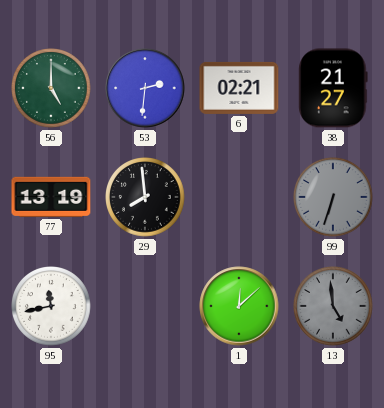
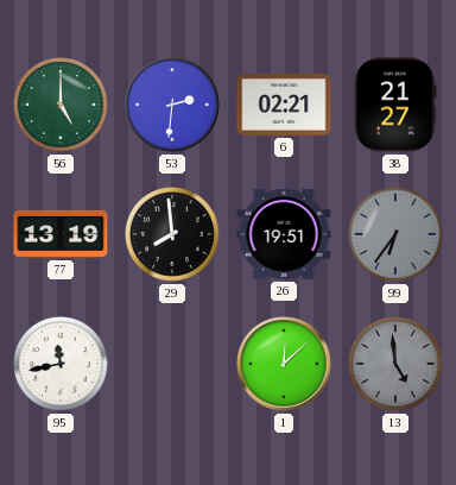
26: none -> 19:51
99: 6:33 -> 6:36
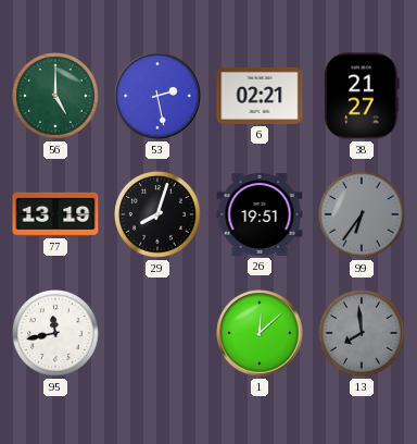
53: 2:31 -> 2:28
29: 7:59 -> 8:03
13: 4:59 -> 7:59
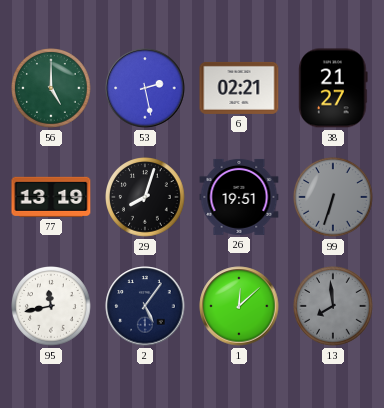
99: 6:36 -> 6:33
2: none -> 5:06
